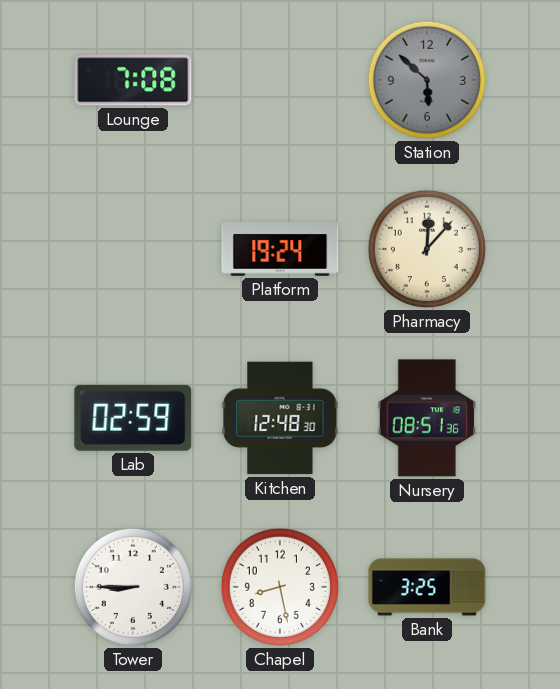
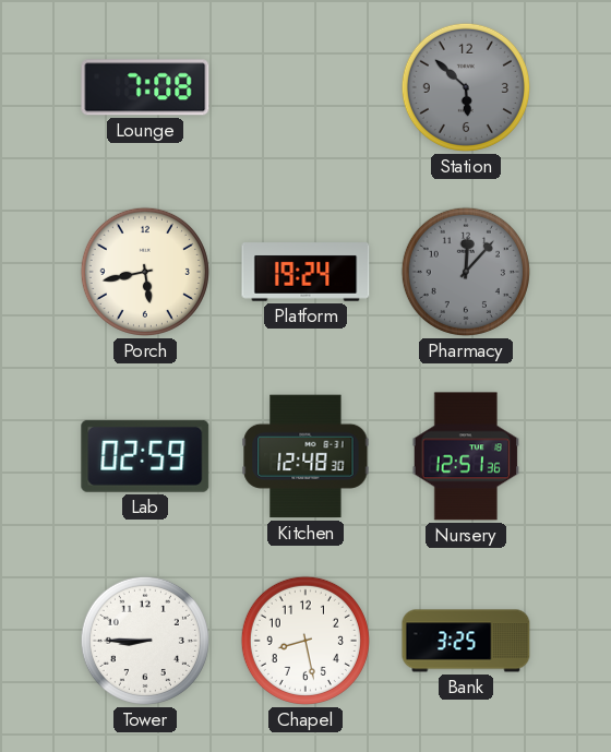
Porch: none -> 5:43
Pharmacy dial: cream -> grey
Nursery: 08:51 -> 12:51
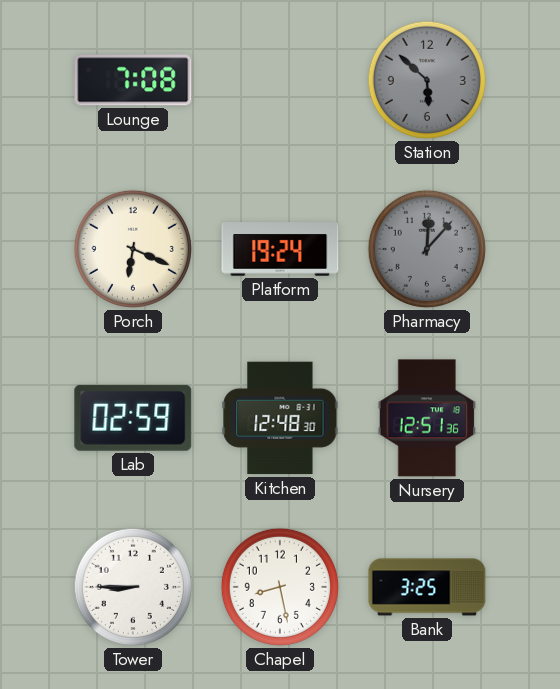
Porch: 5:43 -> 6:19
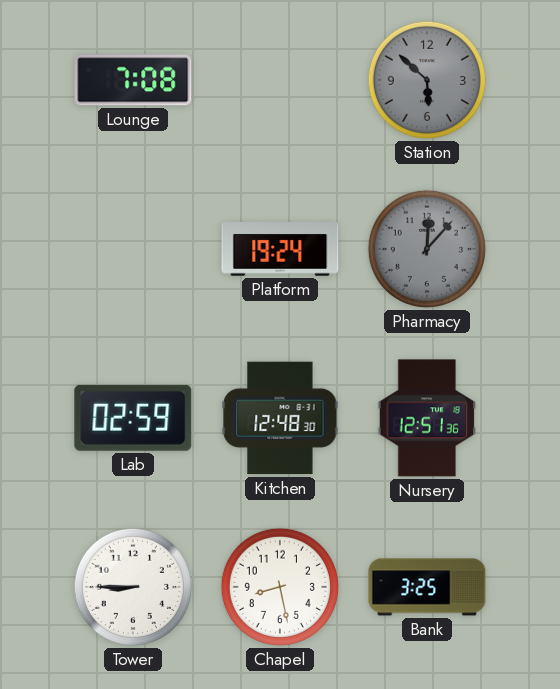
Porch: 6:19 -> none
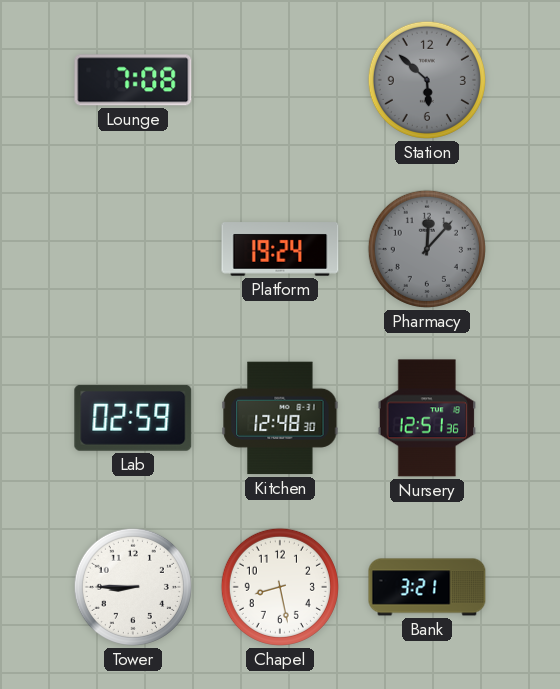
Bank: 3:25 -> 3:21
